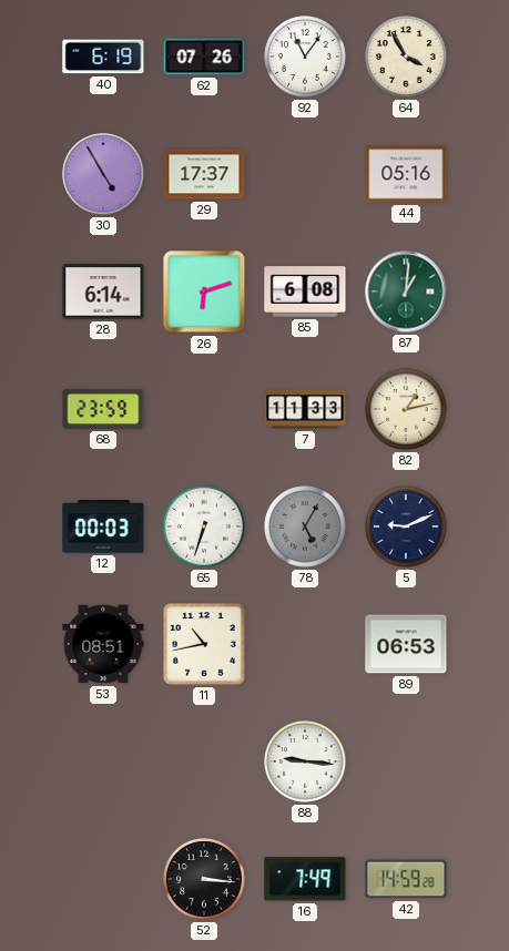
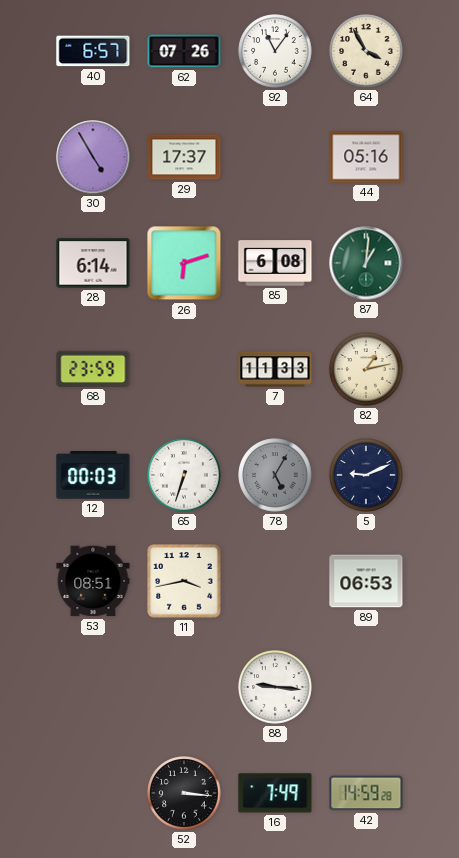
40: 6:19 -> 6:57
11: 10:43 -> 3:43
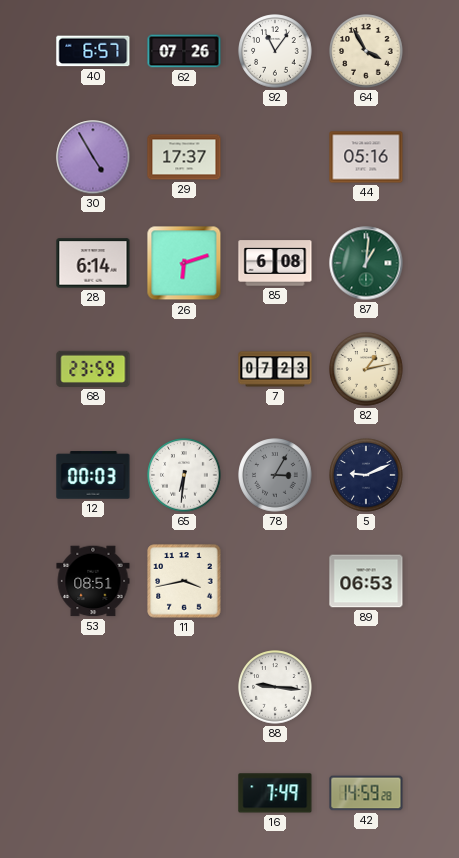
7: 11:33 -> 07:23
65: 6:33 -> 6:31
78: 5:05 -> 3:05
52: 3:16 -> none
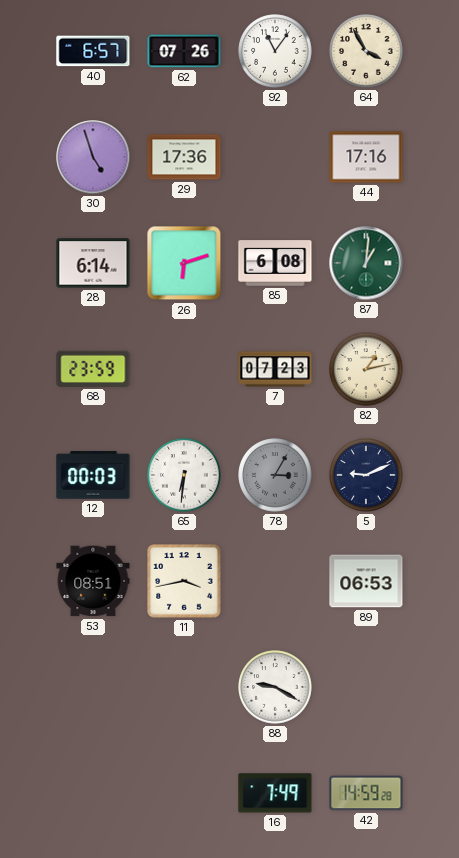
30: 4:55 -> 4:57
29: 17:37 -> 17:36
44: 05:16 -> 17:16
88: 9:16 -> 9:20
